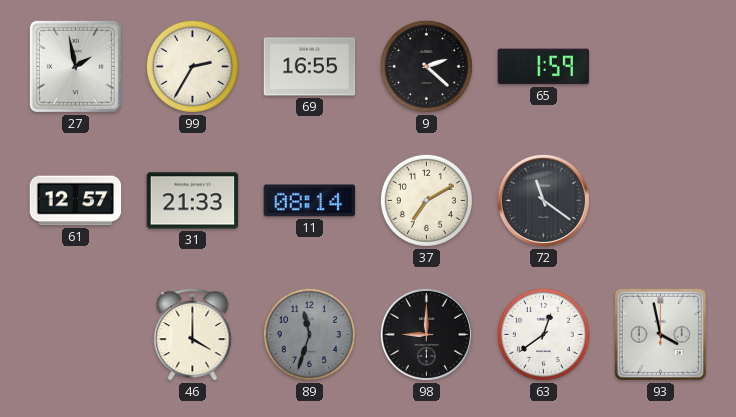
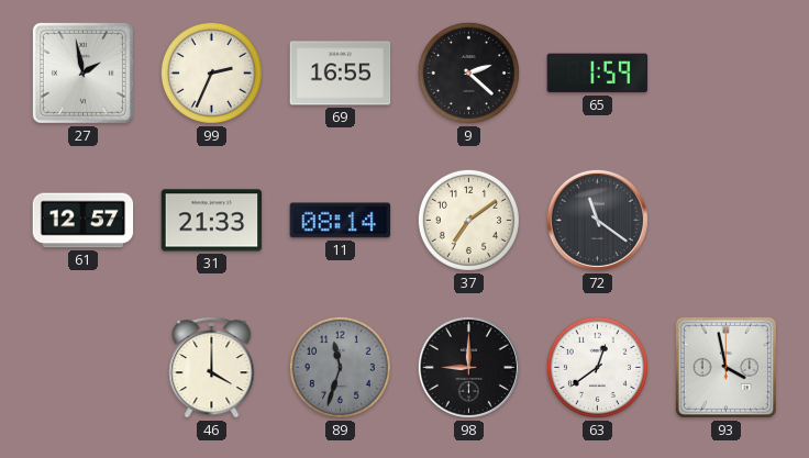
99: 2:35 -> 2:34
37: 7:10 -> 7:09
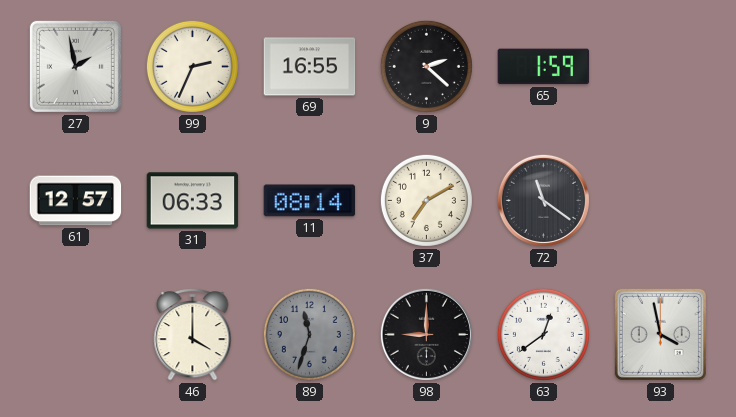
31: 21:33 -> 06:33
37: 7:09 -> 7:10
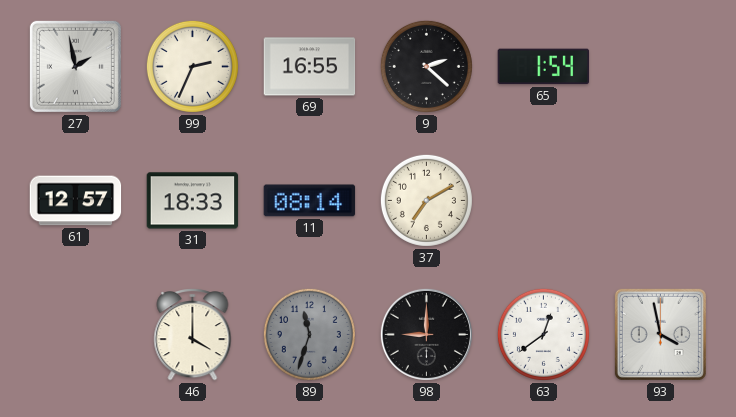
65: 1:59 -> 1:54
31: 06:33 -> 18:33
72: 11:21 -> none
